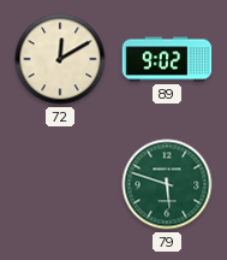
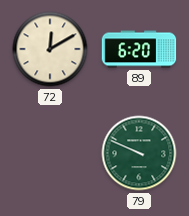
89: 9:02 -> 6:20
79: 5:48 -> 9:49
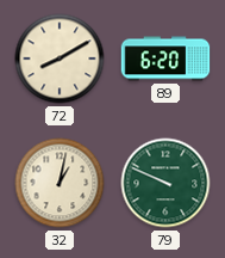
72: 12:10 -> 8:10
32: none -> 1:02
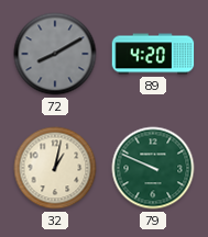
72 dial: cream -> grey
89: 6:20 -> 4:20
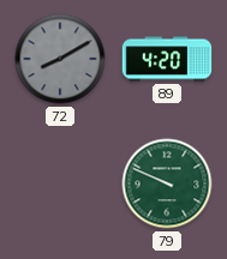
32: 1:02 -> none
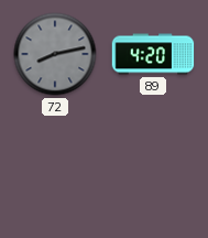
72: 8:10 -> 8:13
79: 9:49 -> none
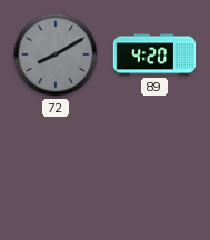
72: 8:13 -> 8:10
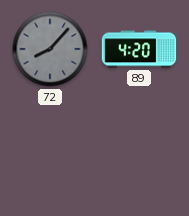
72: 8:10 -> 8:07
